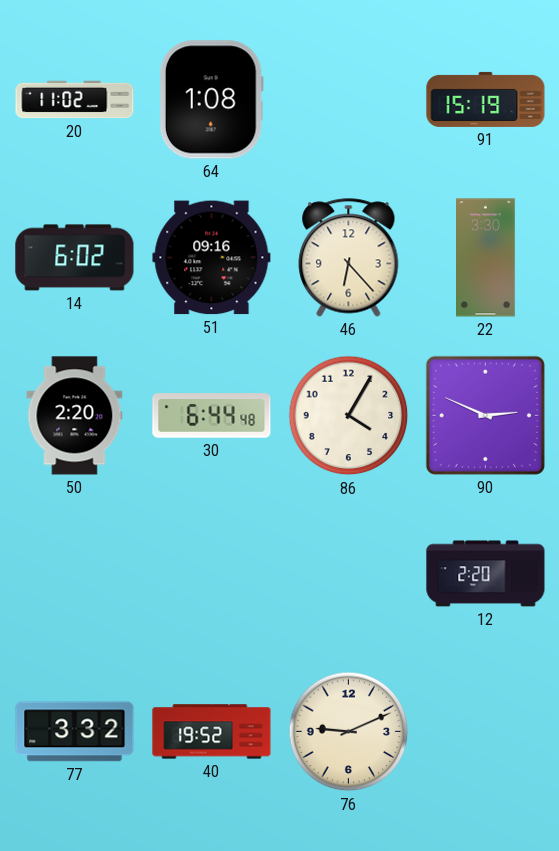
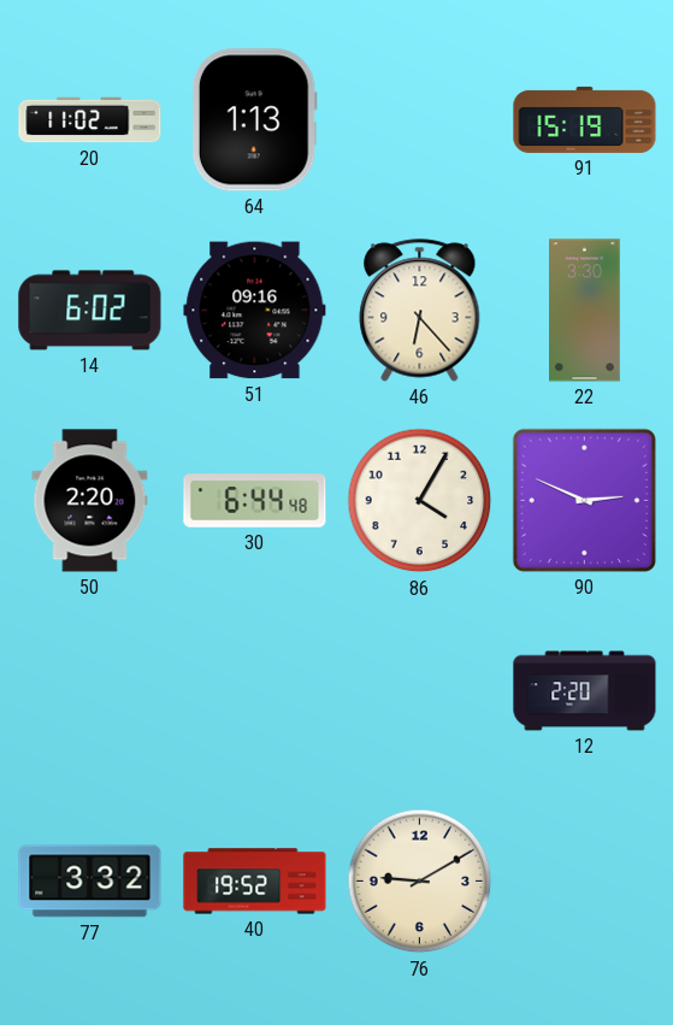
64: 1:08 -> 1:13
76: 9:11 -> 9:10
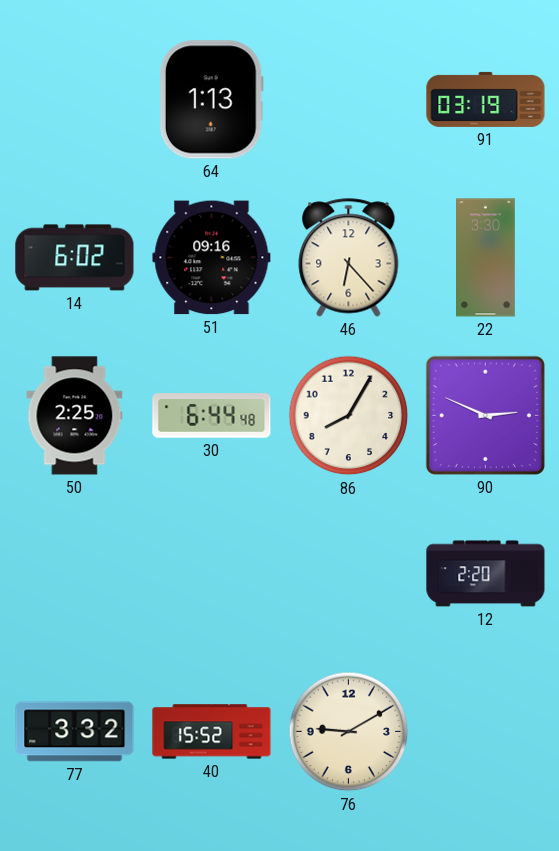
20: 11:02 -> none
91: 15:19 -> 03:19
50: 2:20 -> 2:25
86: 4:05 -> 8:05
40: 19:52 -> 15:52
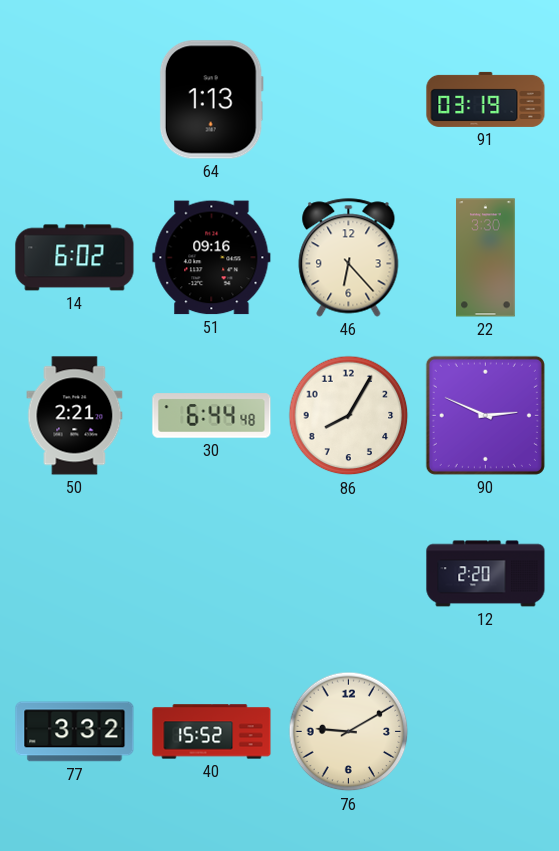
50: 2:25 -> 2:21
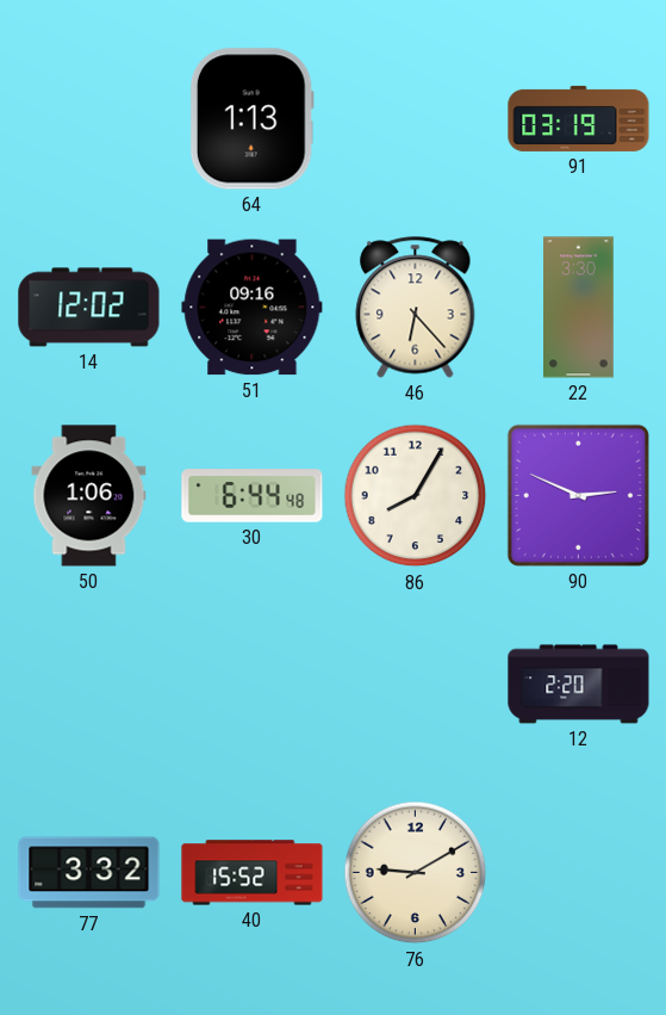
14: 6:02 -> 12:02
50: 2:21 -> 1:06
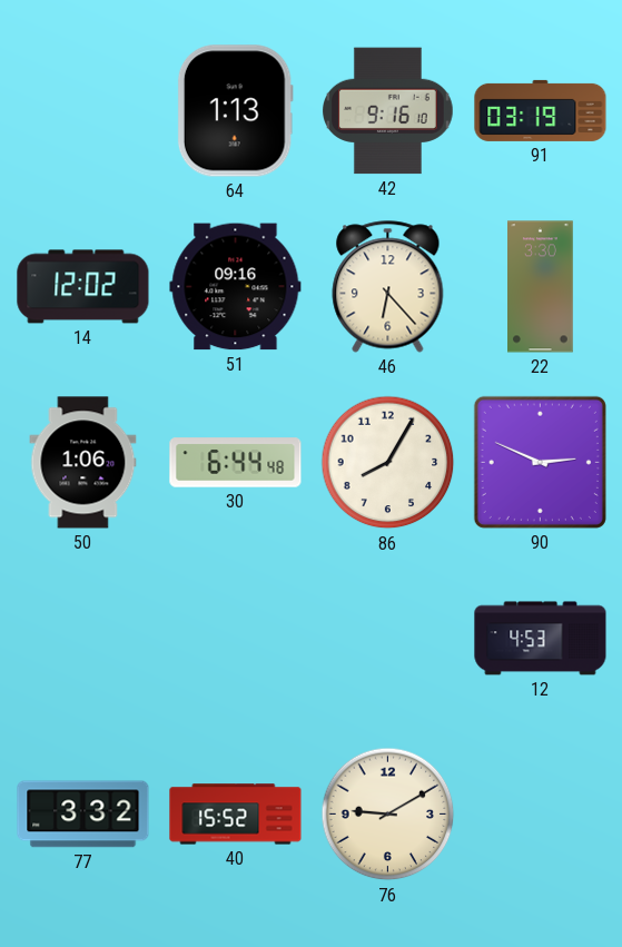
42: none -> 9:16
12: 2:20 -> 4:53
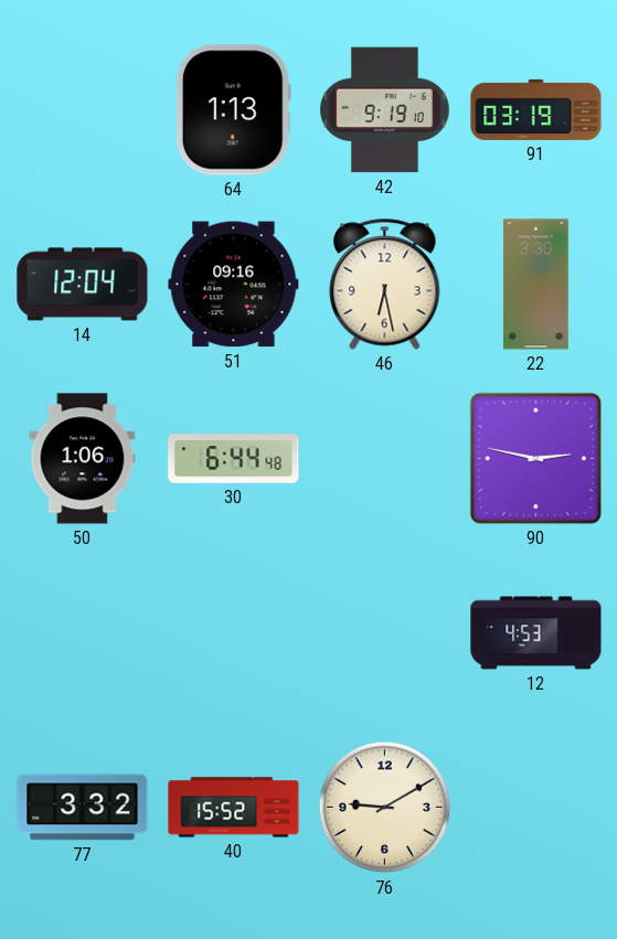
42: 9:16 -> 9:19
14: 12:02 -> 12:04
46: 6:23 -> 6:28
86: 8:05 -> none
90: 2:49 -> 2:47
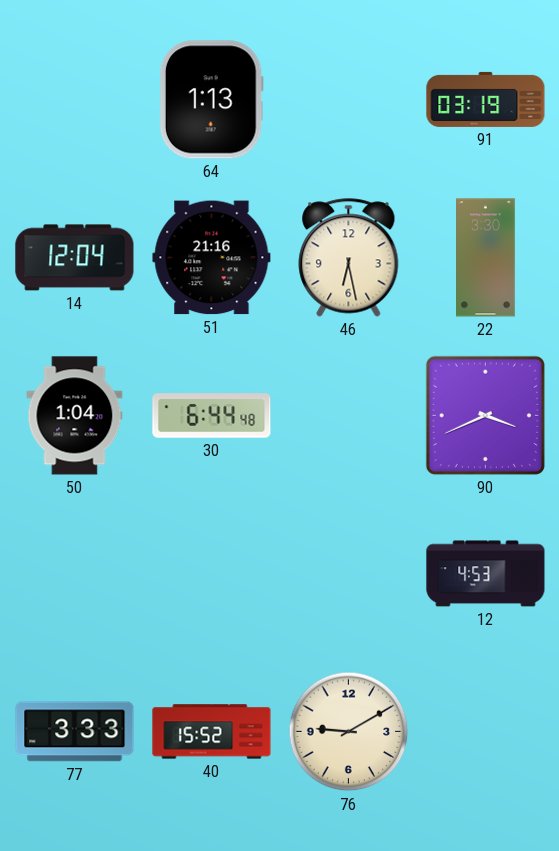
42: 9:19 -> none
51: 09:16 -> 21:16
50: 1:06 -> 1:04
90: 2:47 -> 3:41
77: 3:32 -> 3:33
